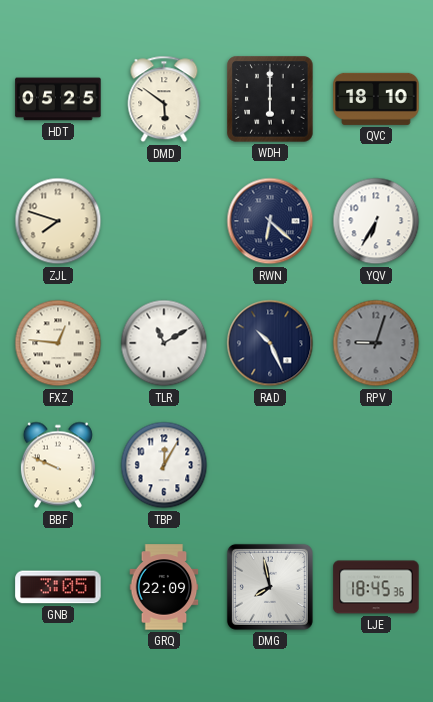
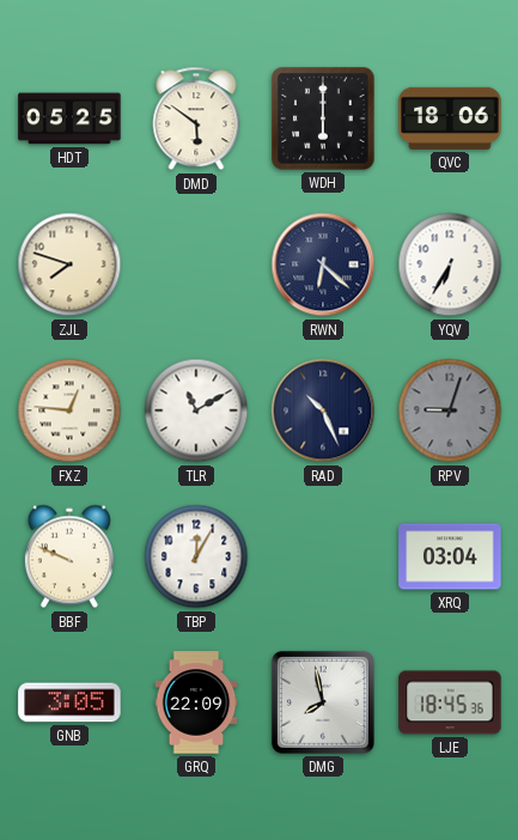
QVC: 18:10 -> 18:06
XRQ: none -> 03:04
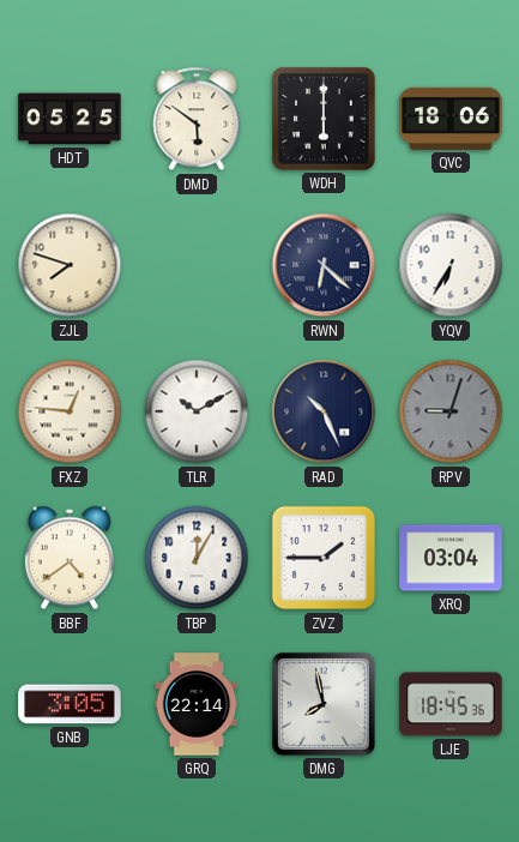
TLR: 11:10 -> 10:10
BBF: 9:49 -> 4:39
ZVZ: none -> 1:45
GRQ: 22:09 -> 22:14
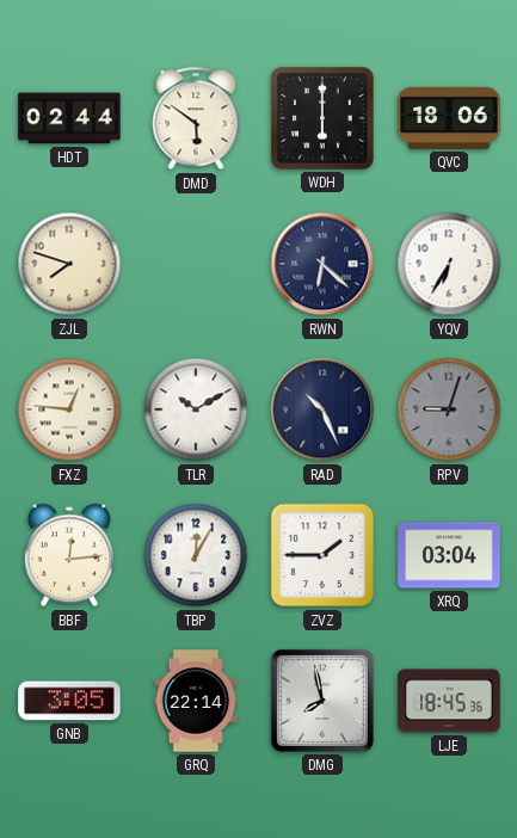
HDT: 05:25 -> 02:44
BBF: 4:39 -> 12:14
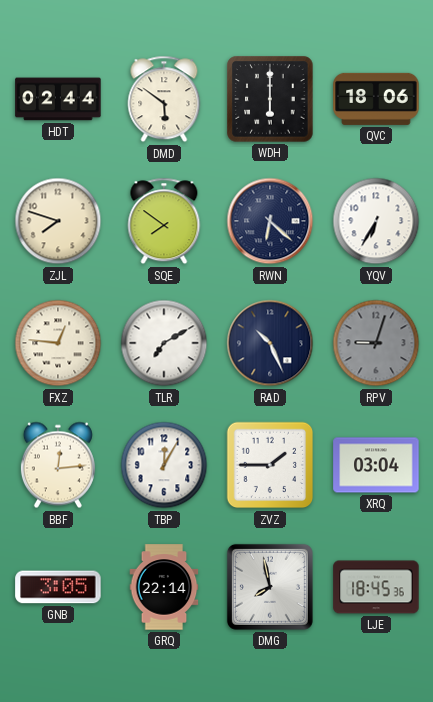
SQE: none -> 7:51
TLR: 10:10 -> 7:10
